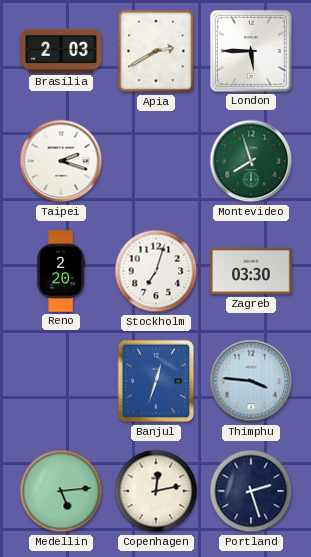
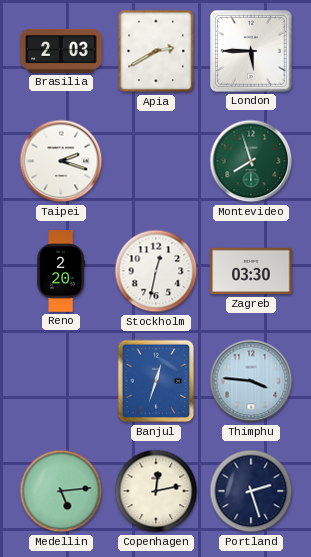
Stockholm: 7:03 -> 12:32
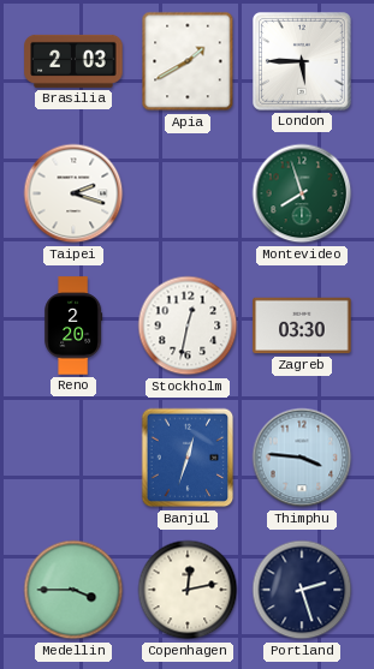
Apia: 2:40 -> 1:40
Medellin: 5:14 -> 3:45
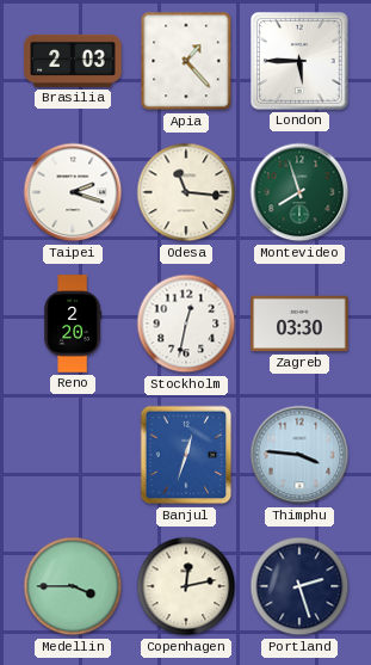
Apia: 1:40 -> 1:23
Odesa: none -> 11:16
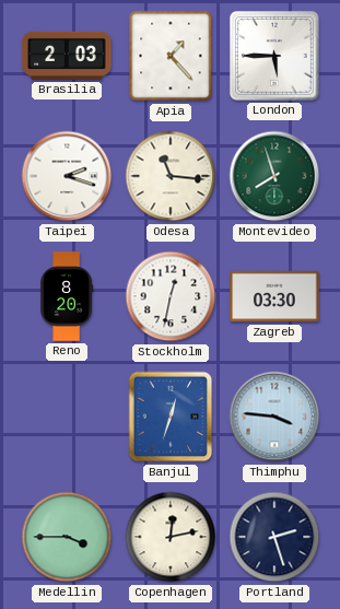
Reno: 2:20 -> 8:20
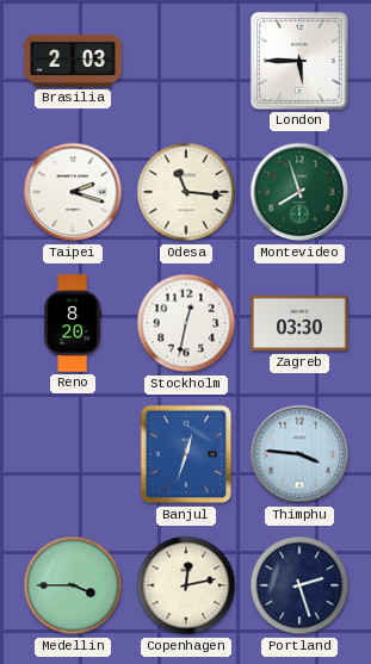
Apia: 1:23 -> none
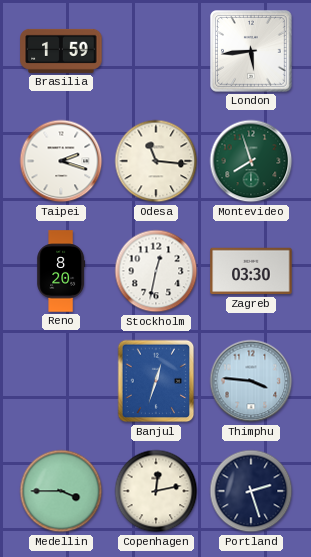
Brasilia: 2:03 -> 1:59
London: 5:45 -> 5:44
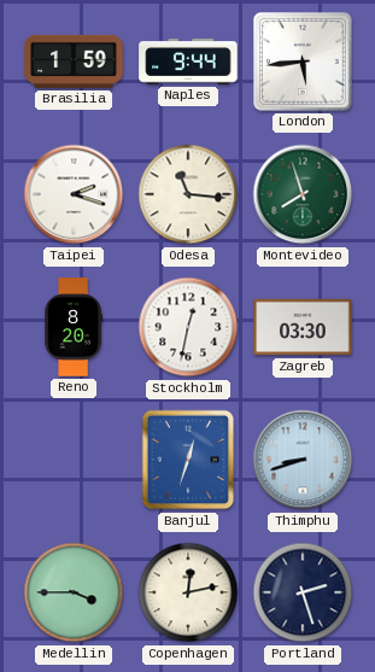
Naples: none -> 9:44
Thimphu: 3:46 -> 8:42
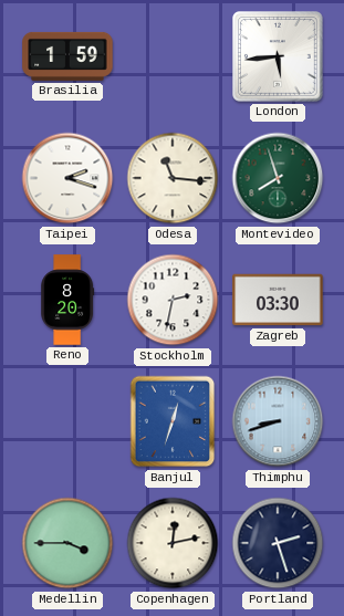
Naples: 9:44 -> none
Stockholm: 12:32 -> 2:32
